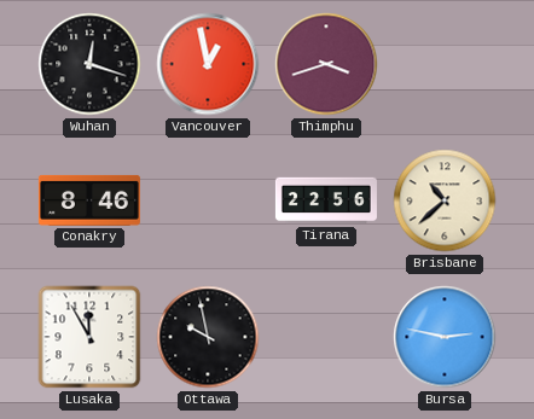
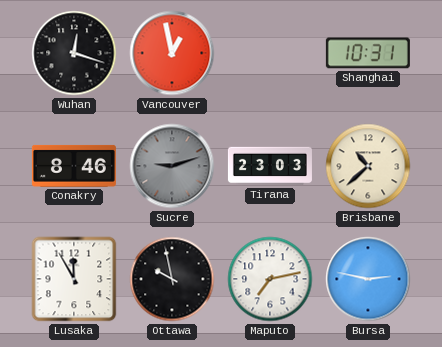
Thimphu: 3:42 -> none
Shanghai: none -> 10:31
Sucre: none -> 9:12
Tirana: 22:56 -> 23:03
Maputo: none -> 7:13
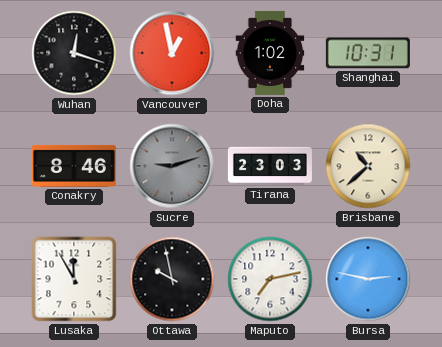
Doha: none -> 1:02
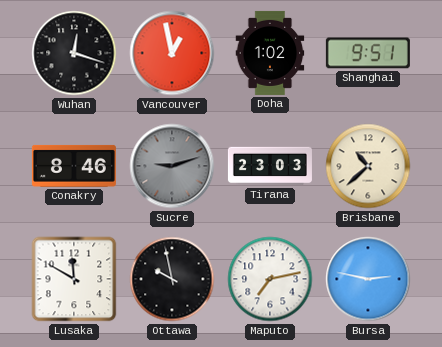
Shanghai: 10:31 -> 9:51
Lusaka: 11:55 -> 11:50
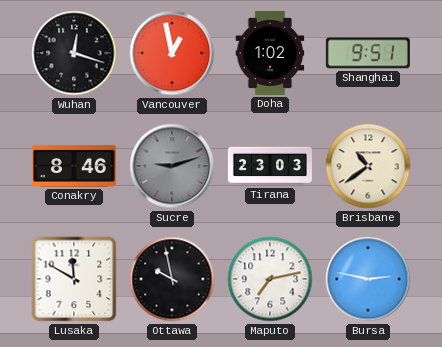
Brisbane: 10:38 -> 10:39
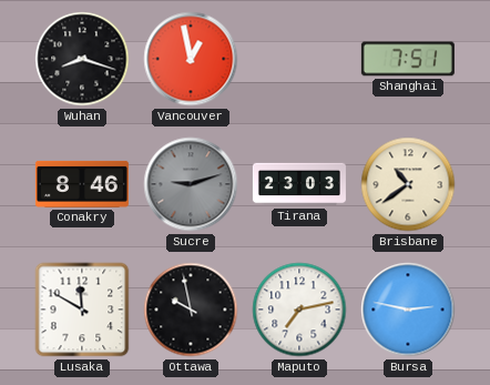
Wuhan: 12:18 -> 8:18
Doha: 1:02 -> none
Shanghai: 9:51 -> 7:51
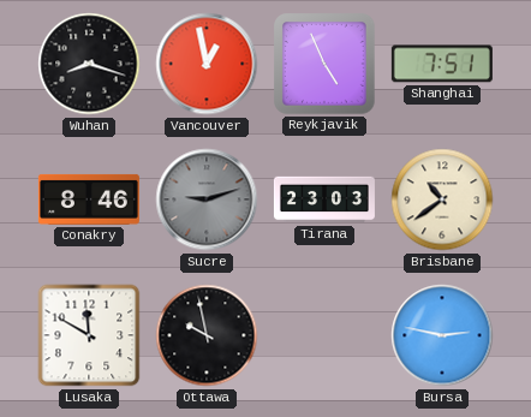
Reykjavik: none -> 4:56
Maputo: 7:13 -> none
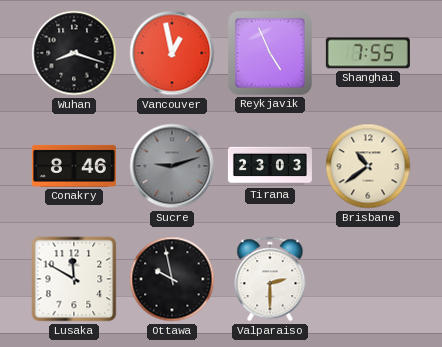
Shanghai: 7:51 -> 7:55
Valparaiso: none -> 2:30
Bursa: 2:47 -> none
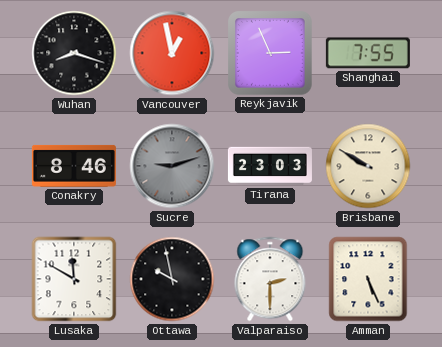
Reykjavik: 4:56 -> 2:56
Brisbane: 10:39 -> 9:50
Amman: none -> 5:26
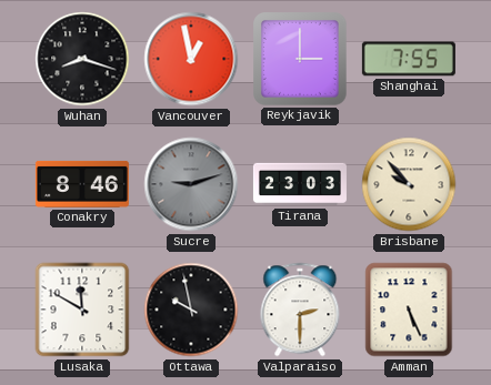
Reykjavik: 2:56 -> 3:00
Brisbane: 9:50 -> 9:53
